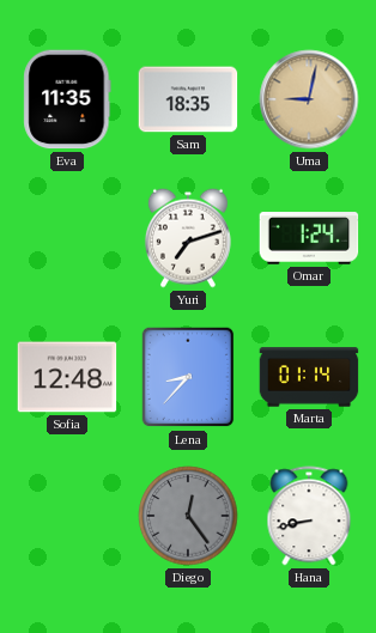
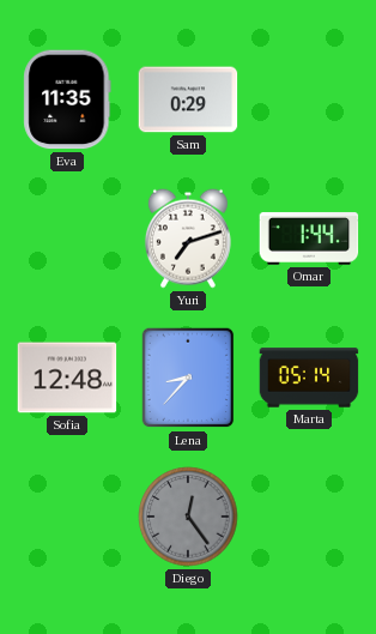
Sam: 18:35 -> 0:29
Uma: 9:02 -> none
Omar: 1:24 -> 1:44
Marta: 01:14 -> 05:14
Hana: 8:43 -> none
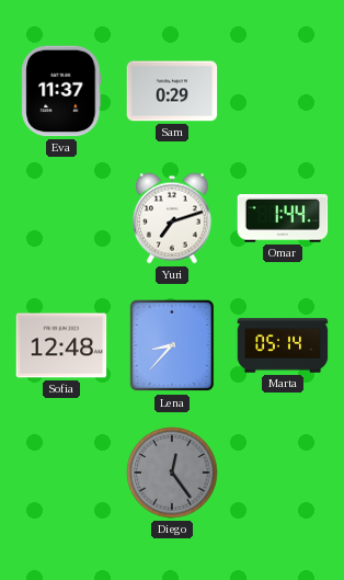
Eva: 11:35 -> 11:37
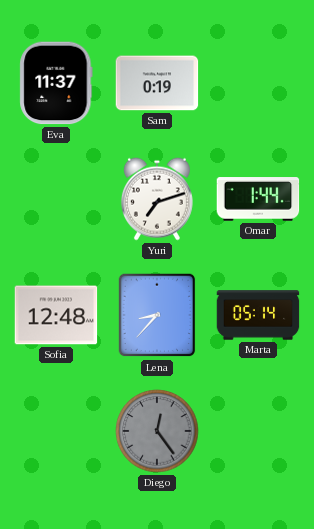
Sam: 0:29 -> 0:19
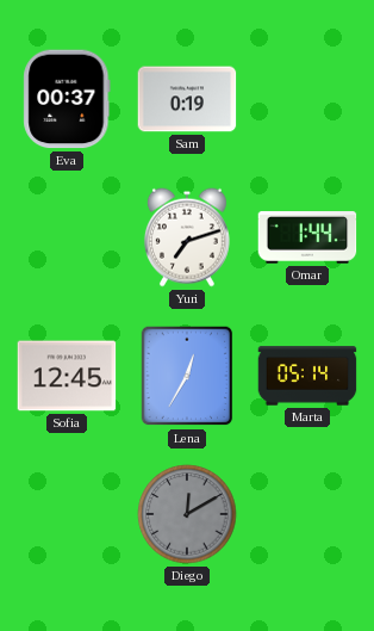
Eva: 11:37 -> 00:37
Sofia: 12:48 -> 12:45
Lena: 8:37 -> 12:35
Diego: 12:24 -> 12:10
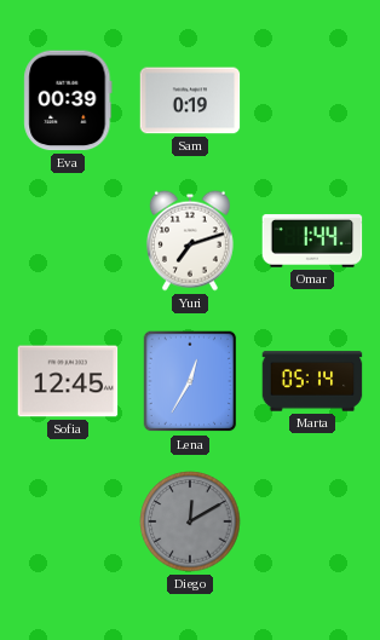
Eva: 00:37 -> 00:39
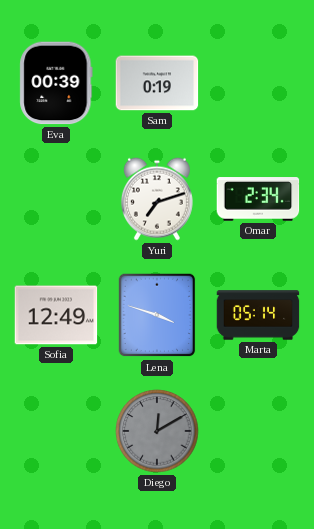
Omar: 1:44 -> 2:34
Sofia: 12:45 -> 12:49
Lena: 12:35 -> 3:48
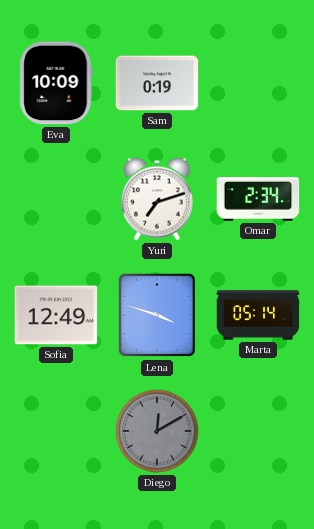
Eva: 00:39 -> 10:09
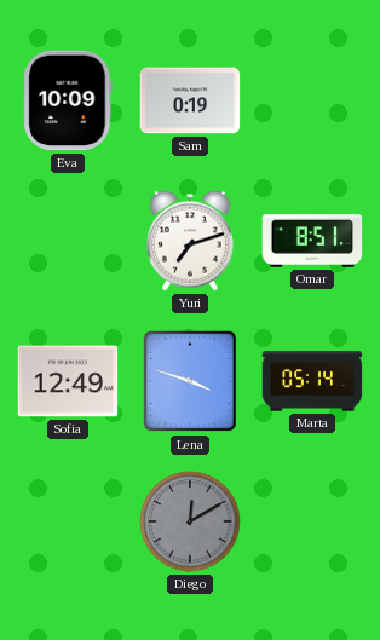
Omar: 2:34 -> 8:51
